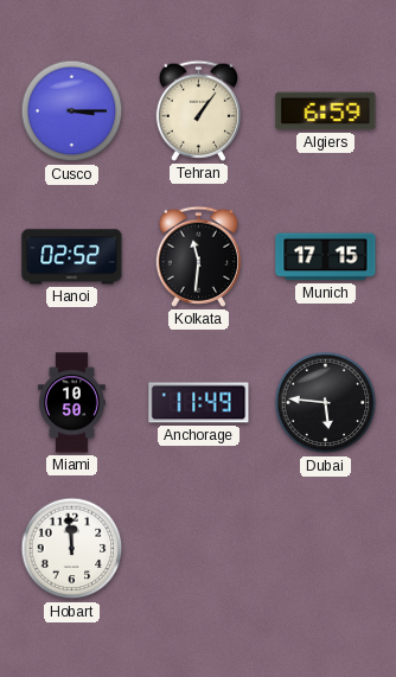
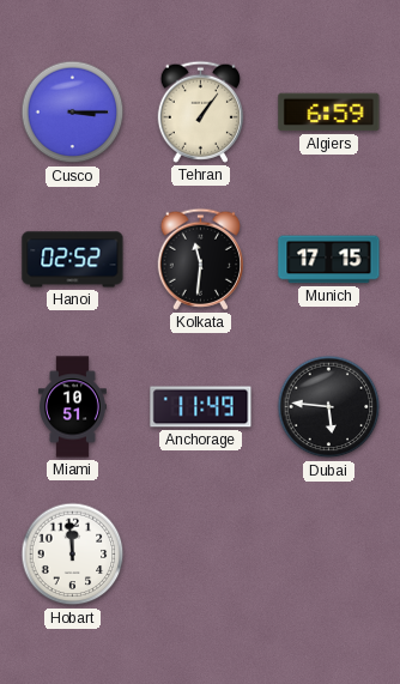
Miami: 10:50 -> 10:51
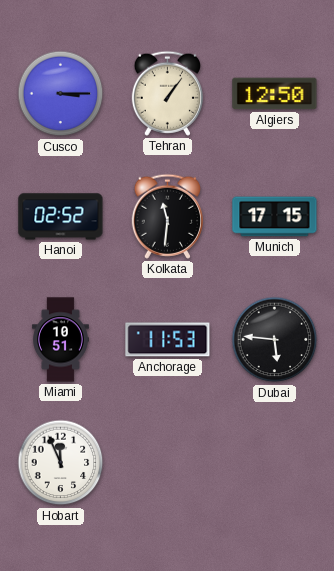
Algiers: 6:59 -> 12:50
Anchorage: 11:49 -> 11:53
Hobart: 11:59 -> 11:56
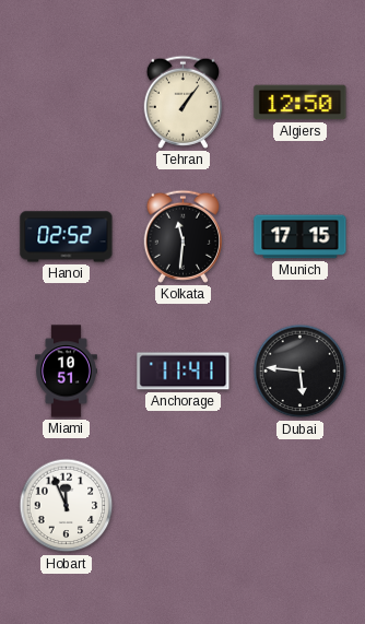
Cusco: 3:15 -> none
Anchorage: 11:53 -> 11:41
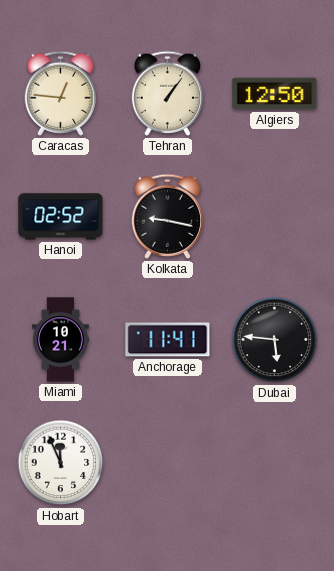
Caracas: none -> 12:46
Kolkata: 11:31 -> 9:17
Munich: 17:15 -> none
Miami: 10:51 -> 10:21
